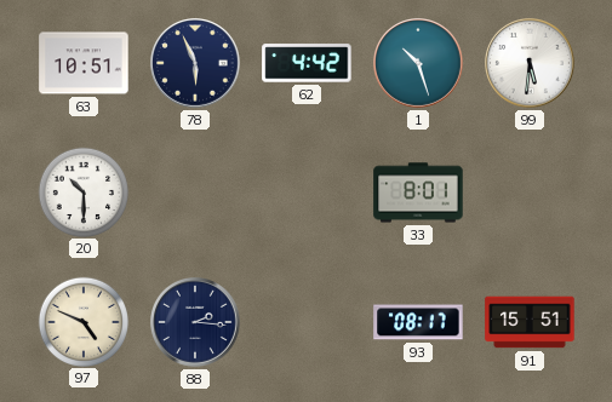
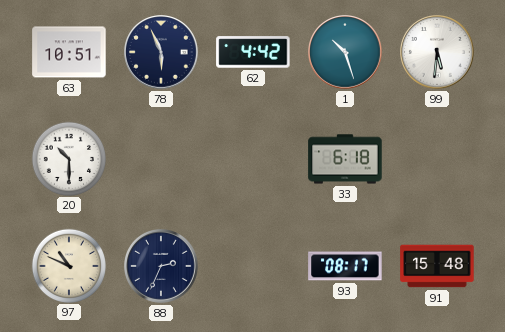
33: 8:01 -> 6:18
97: 4:49 -> 10:49
88: 2:16 -> 2:34
91: 15:51 -> 15:48
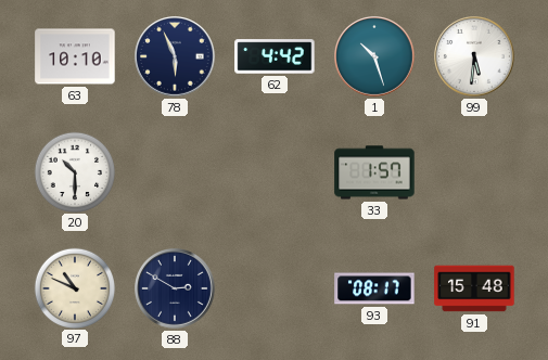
63: 10:51 -> 10:10
33: 6:18 -> 1:57
88: 2:34 -> 2:50
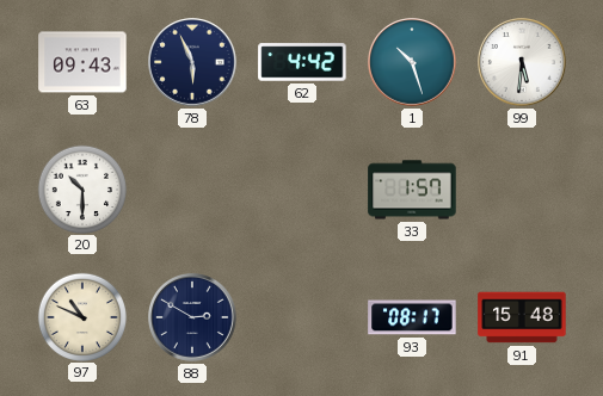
63: 10:10 -> 09:43
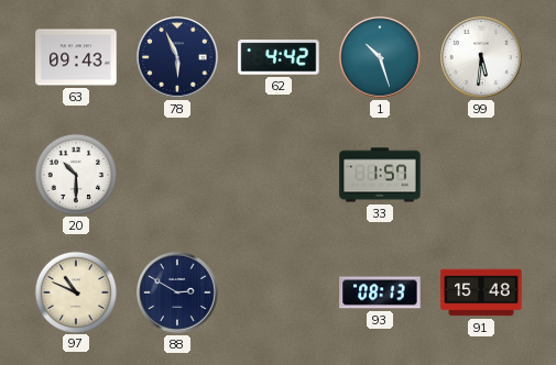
93: 08:17 -> 08:13
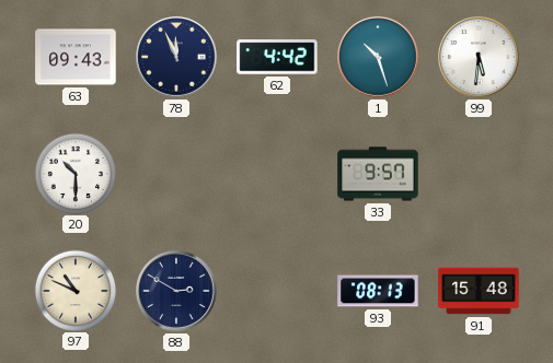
78: 5:56 -> 11:56
33: 1:57 -> 9:57
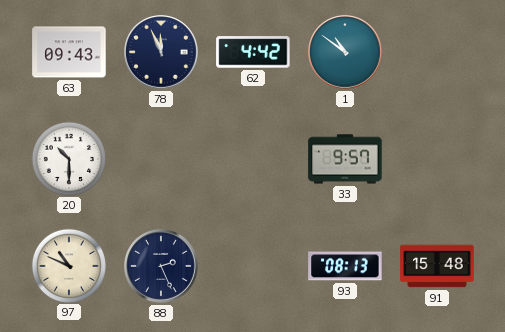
1: 10:27 -> 10:51
99: 5:31 -> none
88: 2:50 -> 2:26
